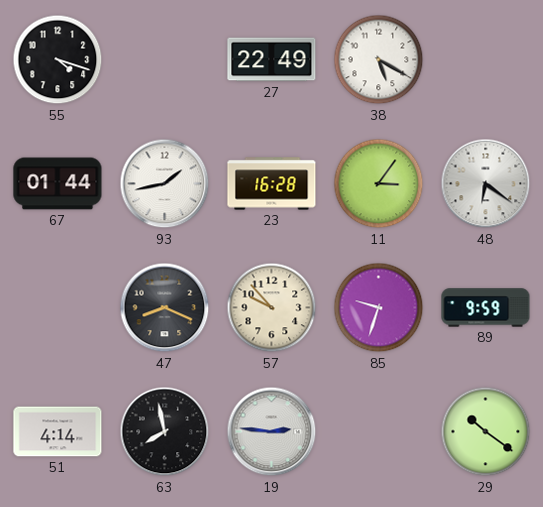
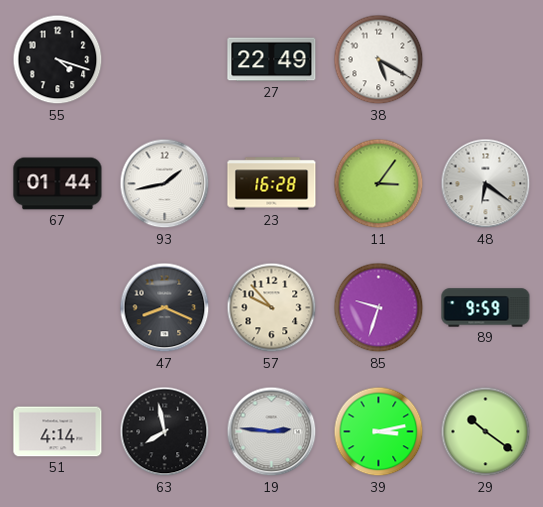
39: none -> 3:13
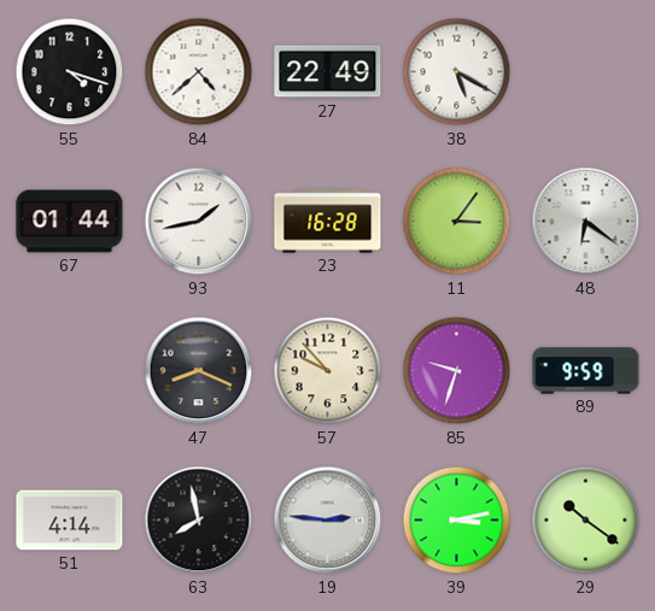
84: none -> 4:38
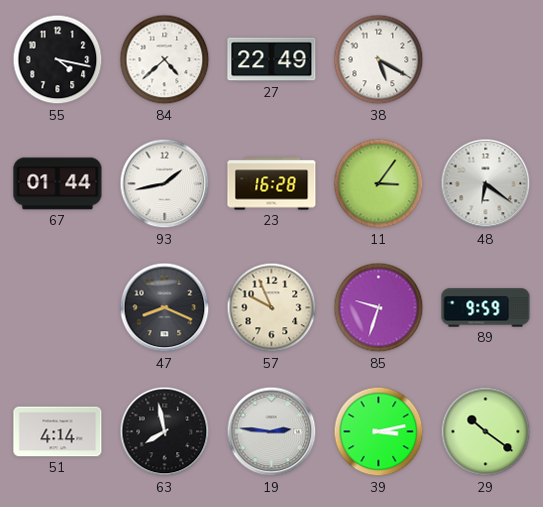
55: 4:18 -> 4:17
57: 9:53 -> 9:56
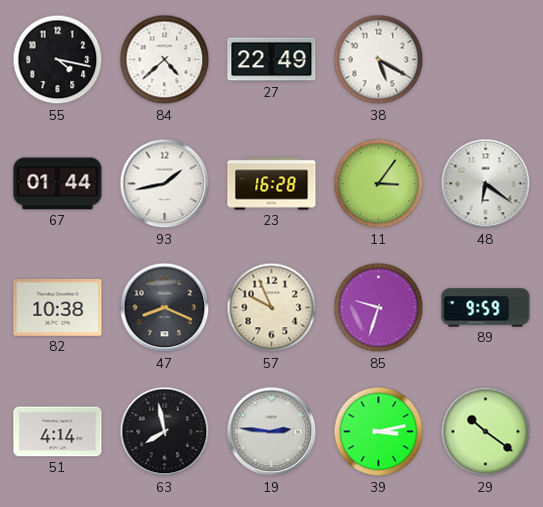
82: none -> 10:38
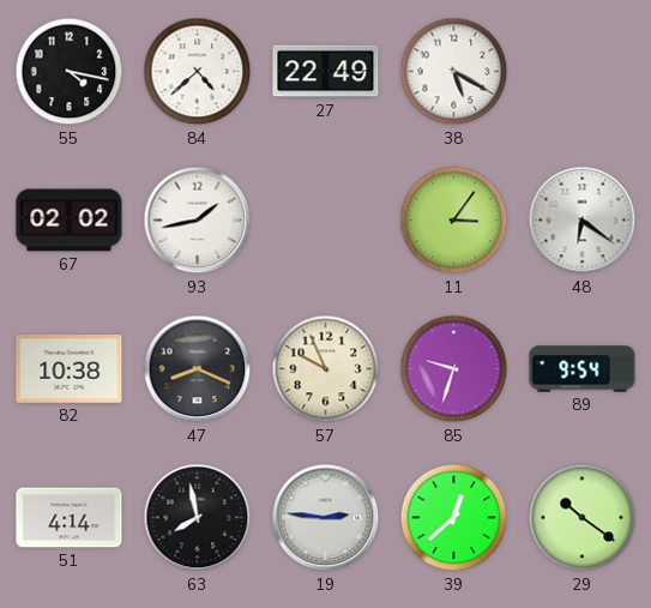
67: 01:44 -> 02:02
23: 16:28 -> none
89: 9:59 -> 9:54
39: 3:13 -> 12:38
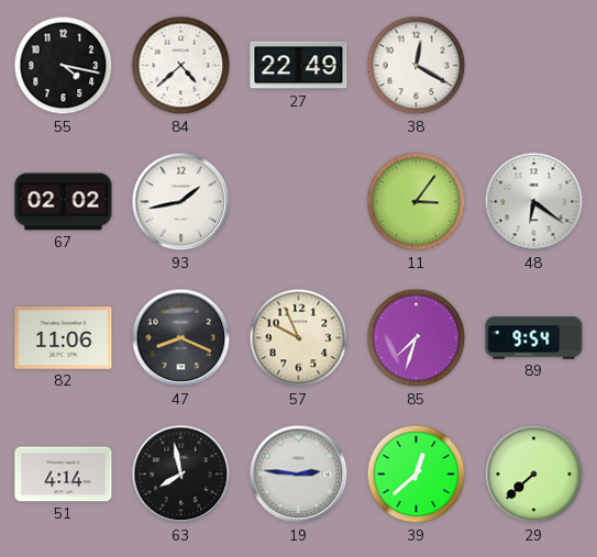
38: 5:20 -> 12:20
82: 10:38 -> 11:06
85: 9:33 -> 7:33
29: 10:21 -> 7:38
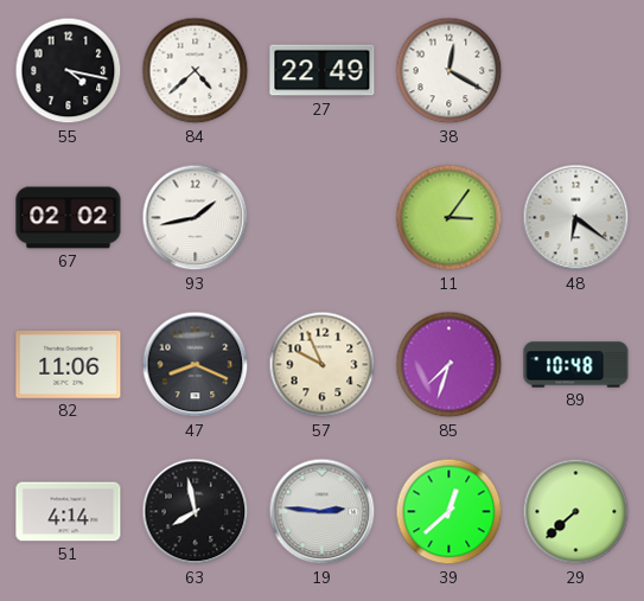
89: 9:54 -> 10:48
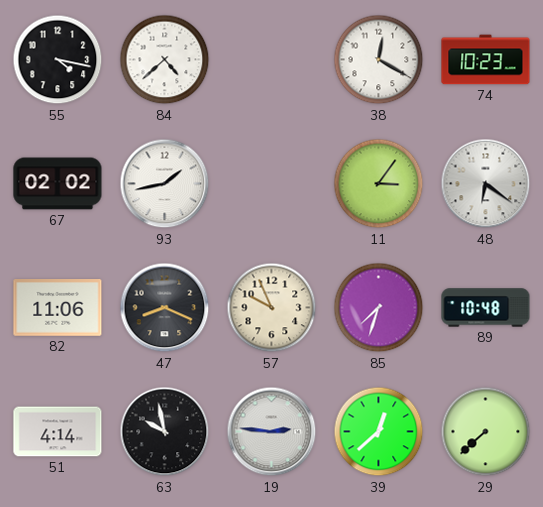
27: 22:49 -> none
74: none -> 10:23
63: 7:58 -> 9:58
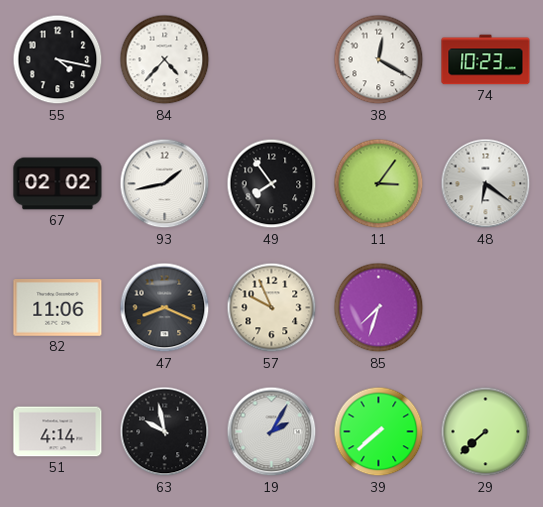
84: 4:38 -> 4:37
49: none -> 7:54
89: 10:48 -> none
19: 2:46 -> 2:05
39: 12:38 -> 7:38
